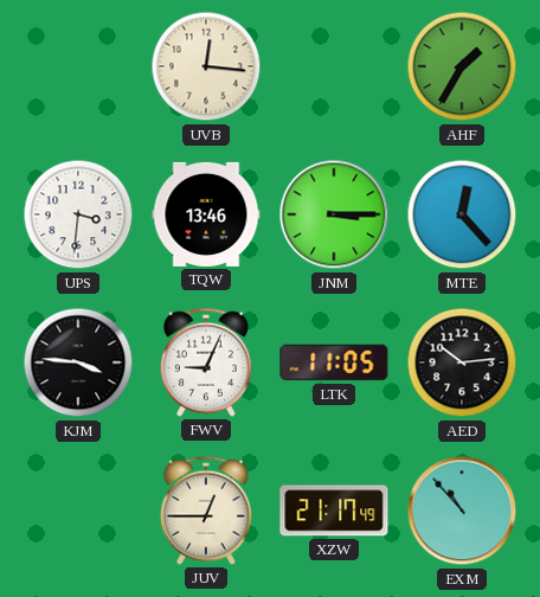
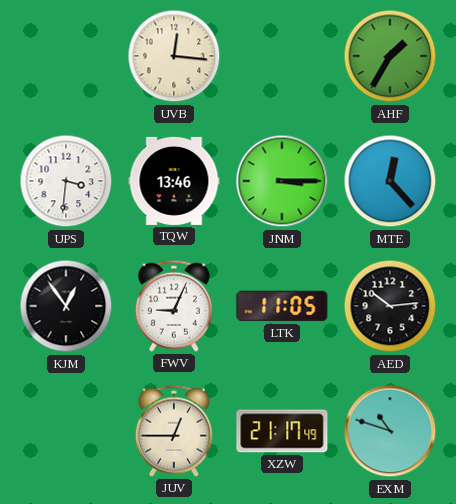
KJM: 3:46 -> 12:54
EXM: 10:53 -> 10:48
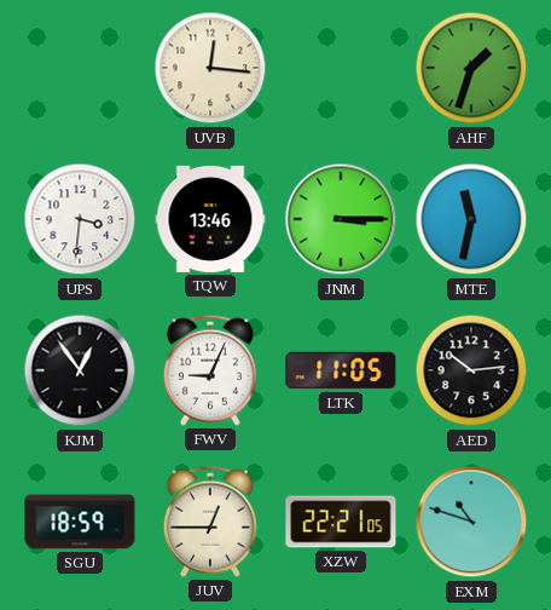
AHF: 1:35 -> 1:33
MTE: 12:23 -> 11:32
SGU: none -> 18:59
XZW: 21:17 -> 22:21
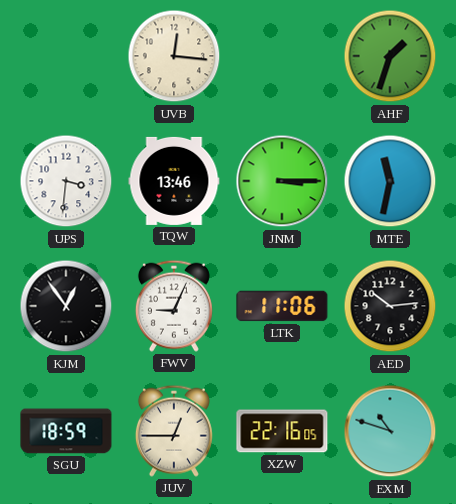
LTK: 11:05 -> 11:06
XZW: 22:21 -> 22:16
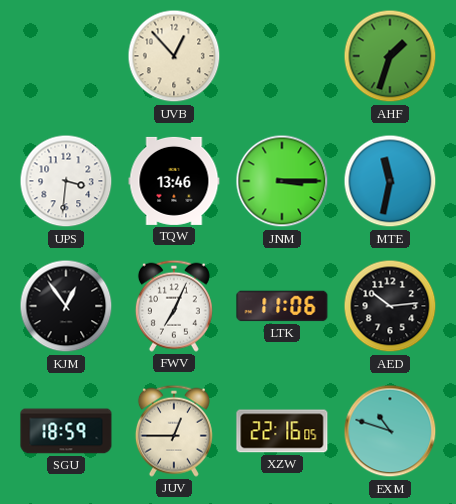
UVB: 12:16 -> 12:53
FWV: 9:04 -> 7:04
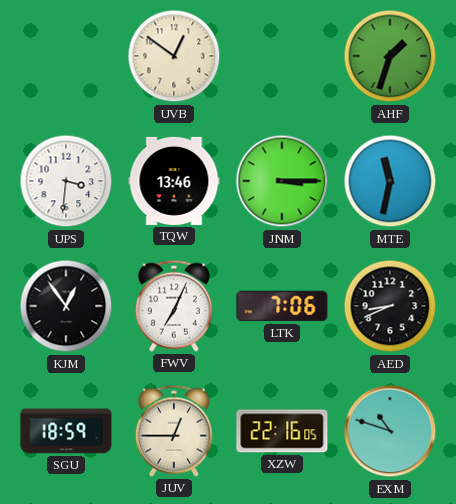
UVB: 12:53 -> 12:51
LTK: 11:06 -> 7:06
AED: 10:14 -> 8:41
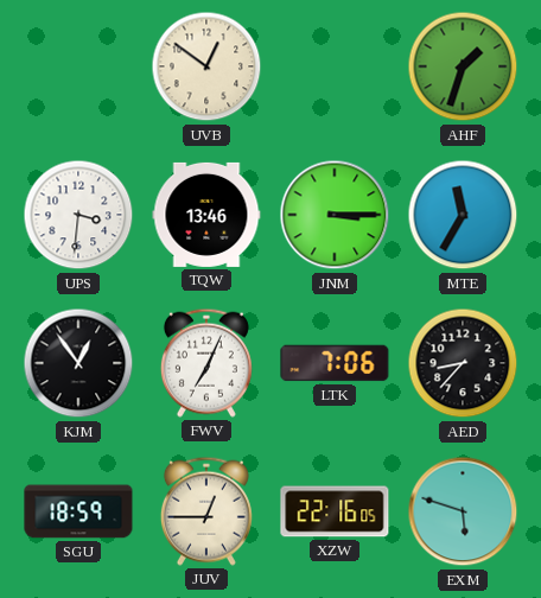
MTE: 11:32 -> 11:35
AED: 8:41 -> 8:37
EXM: 10:48 -> 5:48
